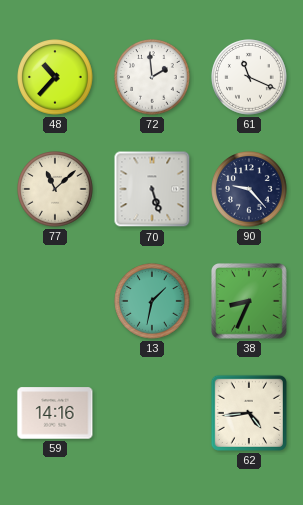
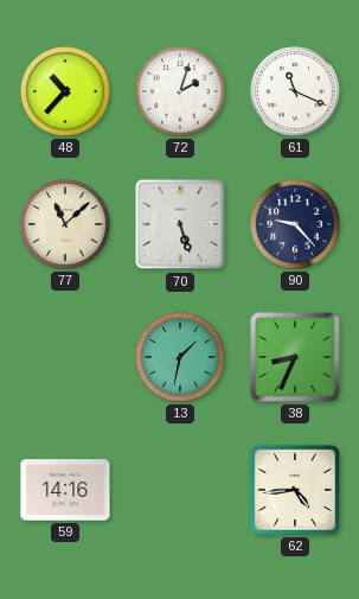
72: 1:59 -> 2:03
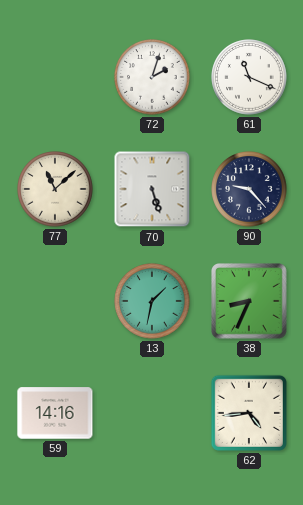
48: 10:37 -> none
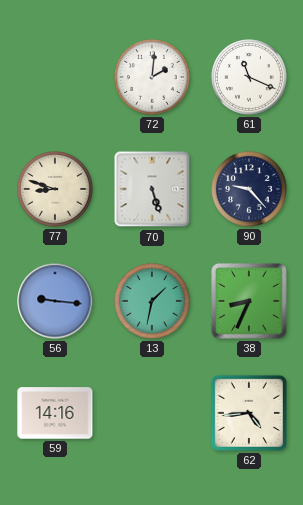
72: 2:03 -> 2:01
77: 11:08 -> 8:48
56: none -> 9:16
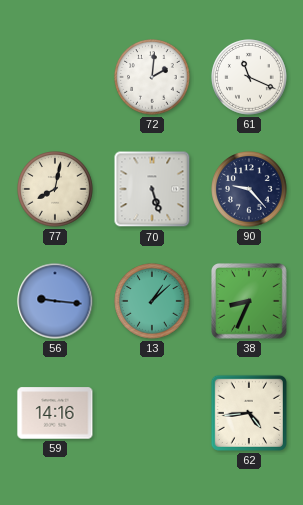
77: 8:48 -> 8:02
13: 1:32 -> 1:08
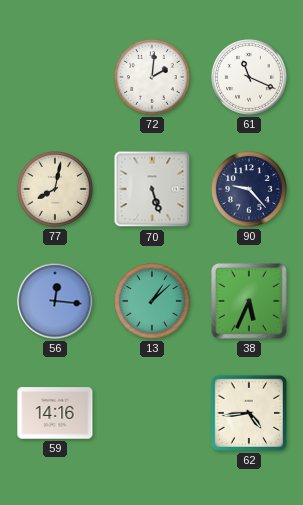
56: 9:16 -> 12:16
38: 8:34 -> 5:34
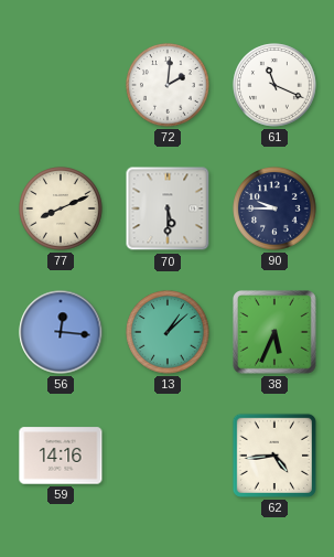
77: 8:02 -> 8:11
70: 5:27 -> 5:30
90: 9:23 -> 9:45
